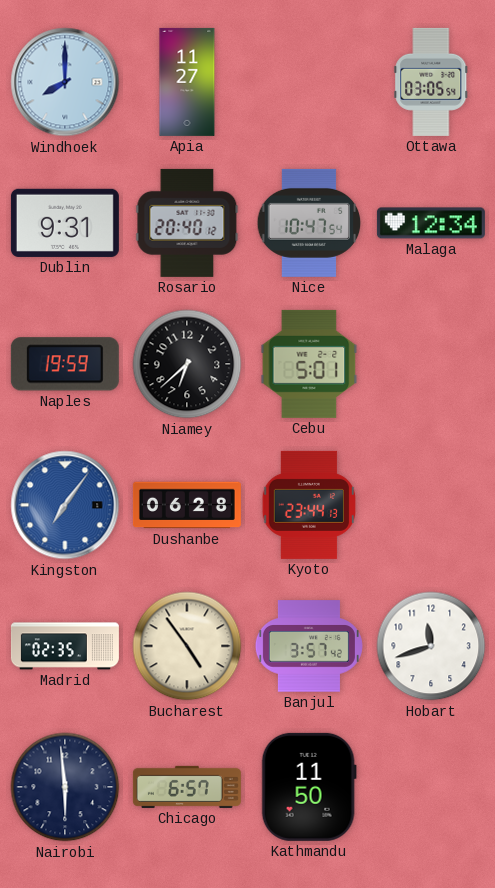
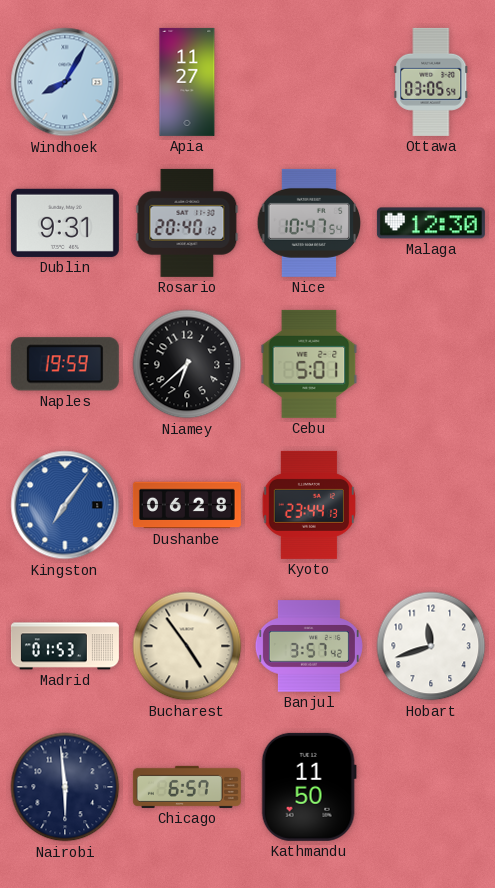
Windhoek: 8:00 -> 8:05
Malaga: 12:34 -> 12:30
Madrid: 02:35 -> 01:53
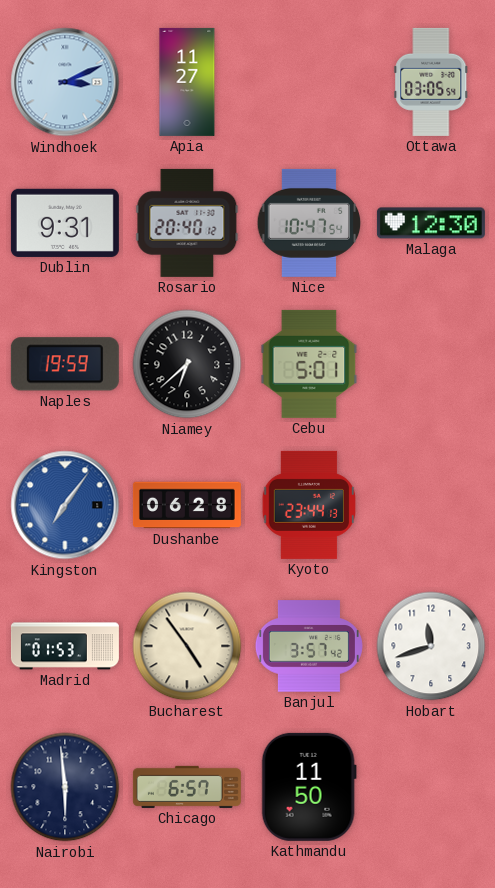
Windhoek: 8:05 -> 3:11
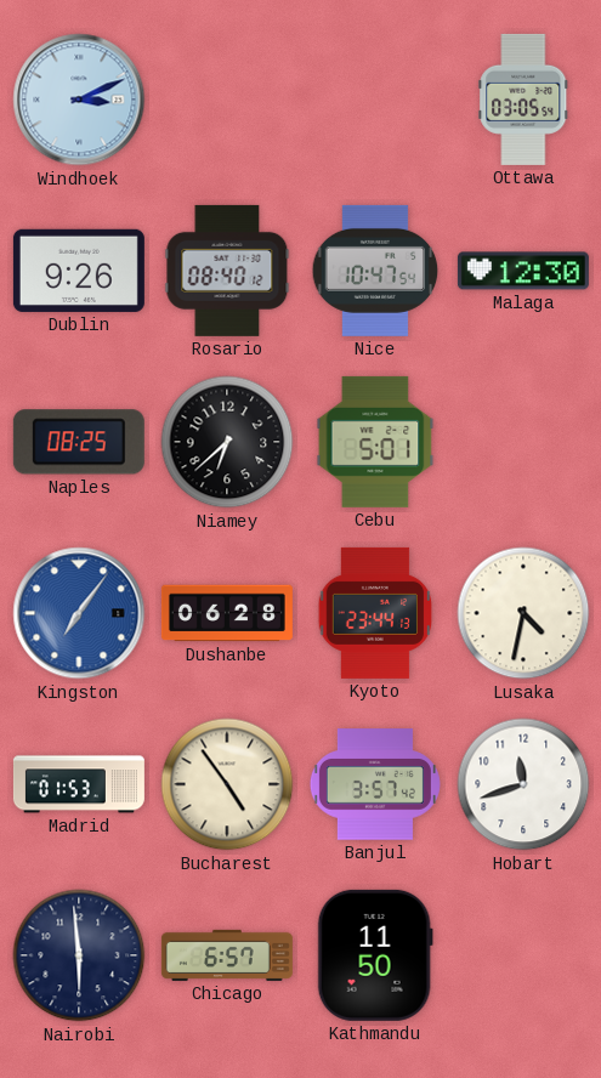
Apia: 11:27 -> none
Dublin: 9:31 -> 9:26
Rosario: 20:40 -> 08:40
Naples: 19:59 -> 08:25
Lusaka: none -> 4:32
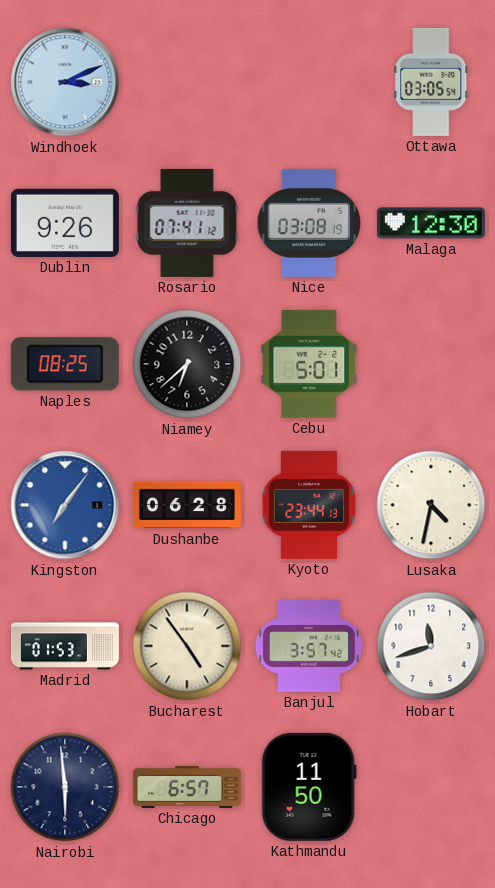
Rosario: 08:40 -> 07:41
Nice: 10:47 -> 03:08
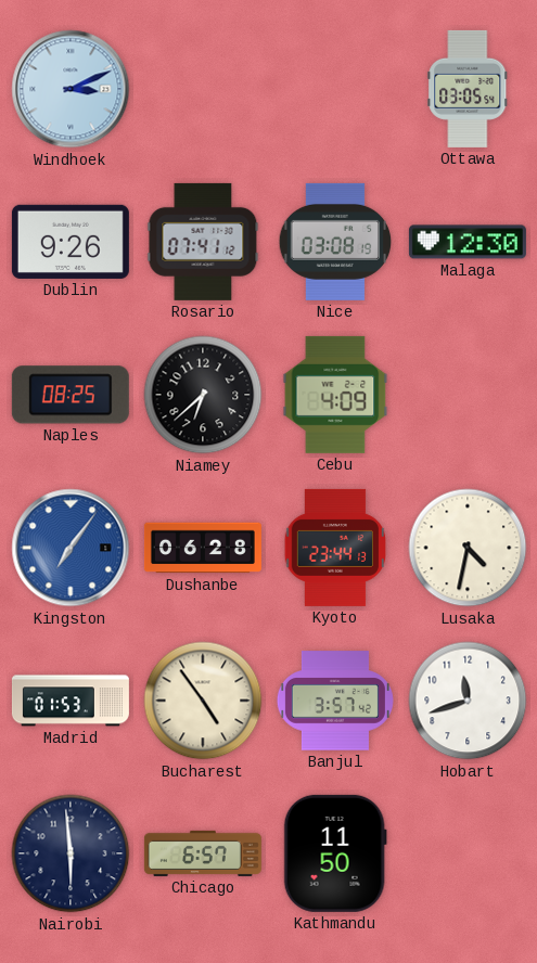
Cebu: 5:01 -> 4:09
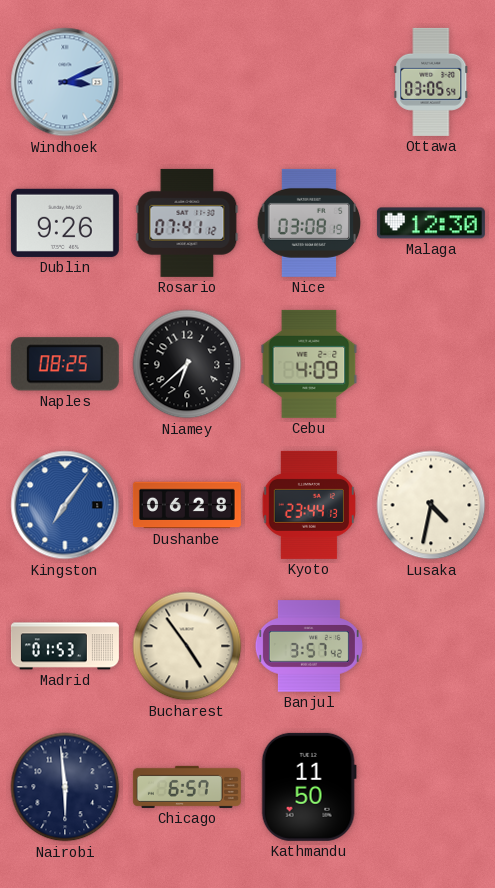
Hobart: 11:42 -> none
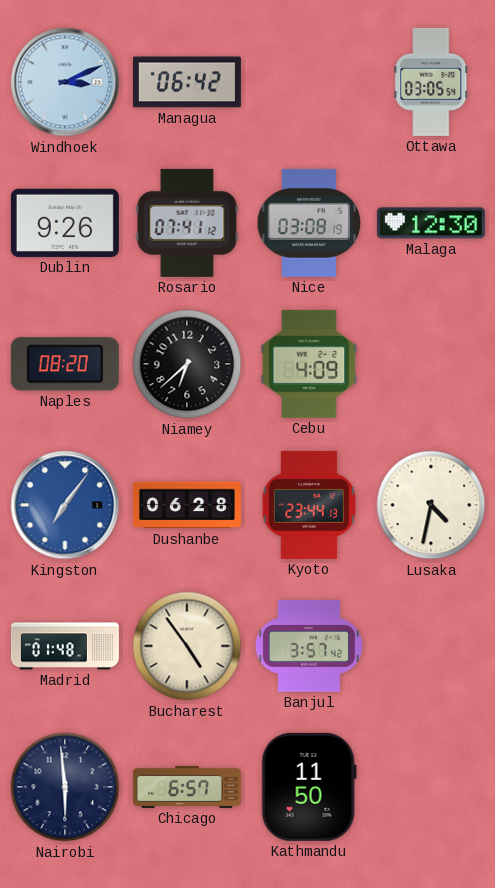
Managua: none -> 06:42
Naples: 08:25 -> 08:20
Madrid: 01:53 -> 01:48
